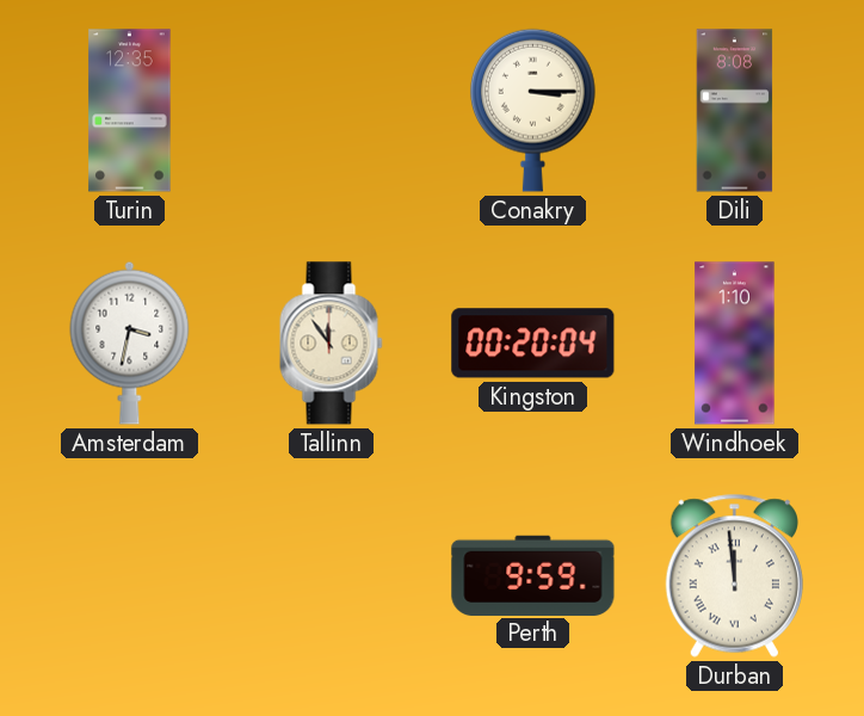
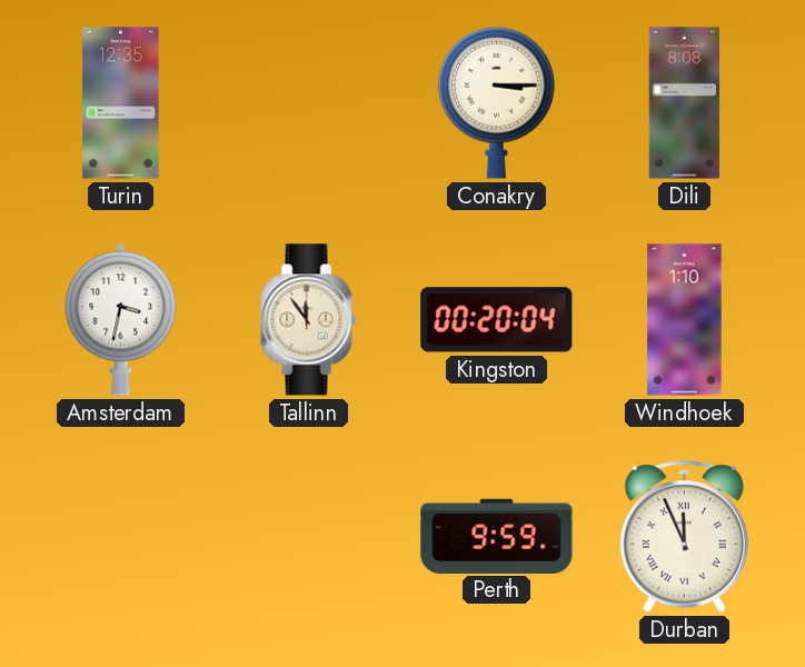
Durban: 11:59 -> 11:56
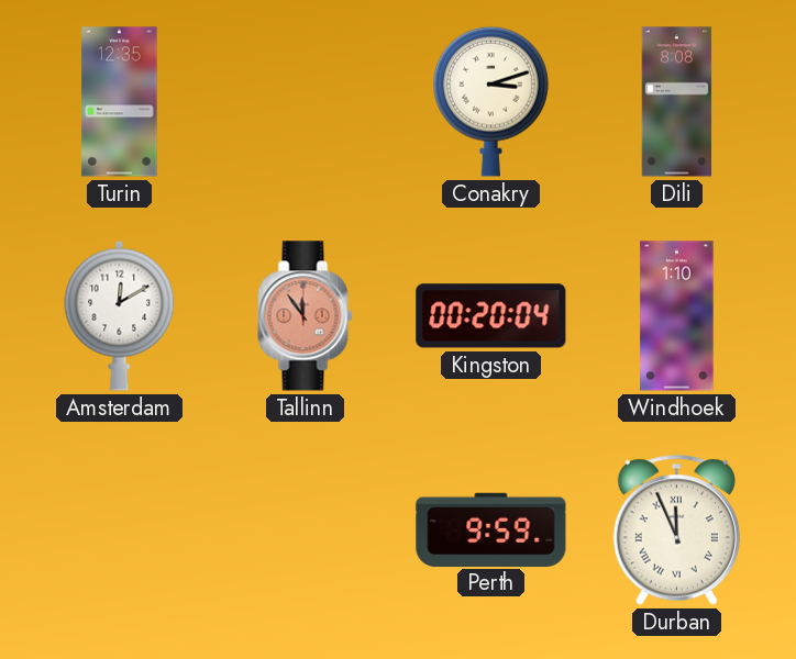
Conakry: 3:15 -> 3:12
Amsterdam: 3:32 -> 12:10
Tallinn dial: cream -> salmon
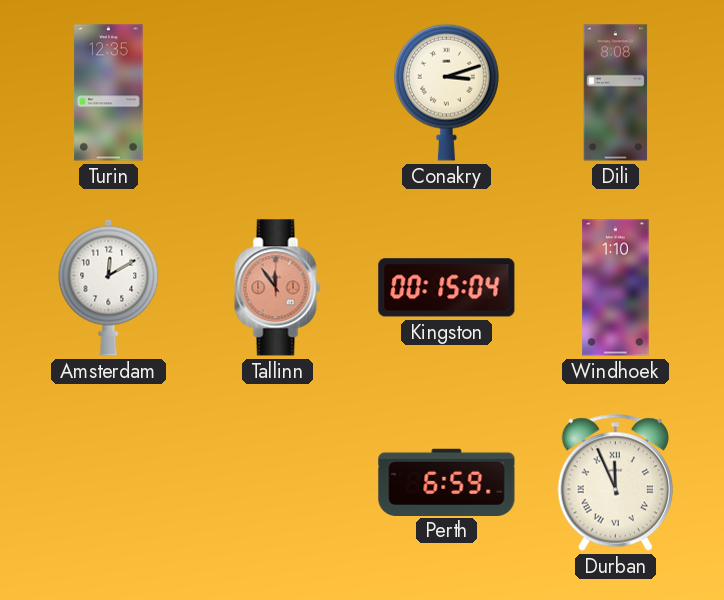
Kingston: 00:20 -> 00:15
Perth: 9:59 -> 6:59
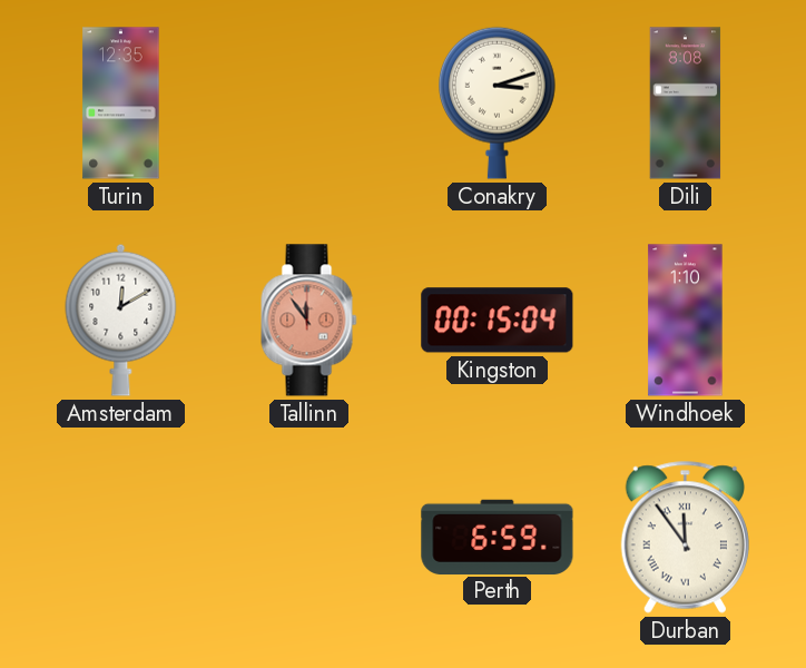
Durban: 11:56 -> 11:54
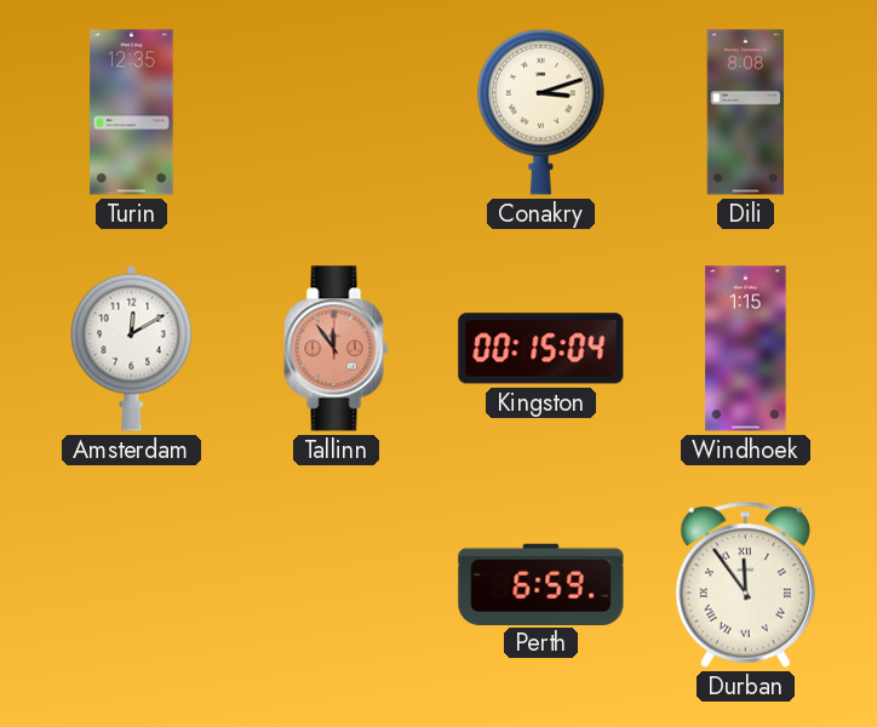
Windhoek: 1:10 -> 1:15
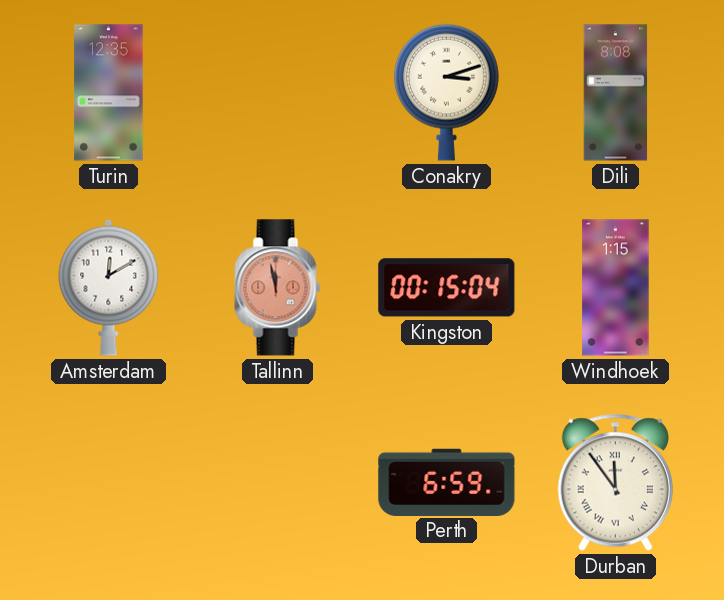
Tallinn: 11:54 -> 11:58
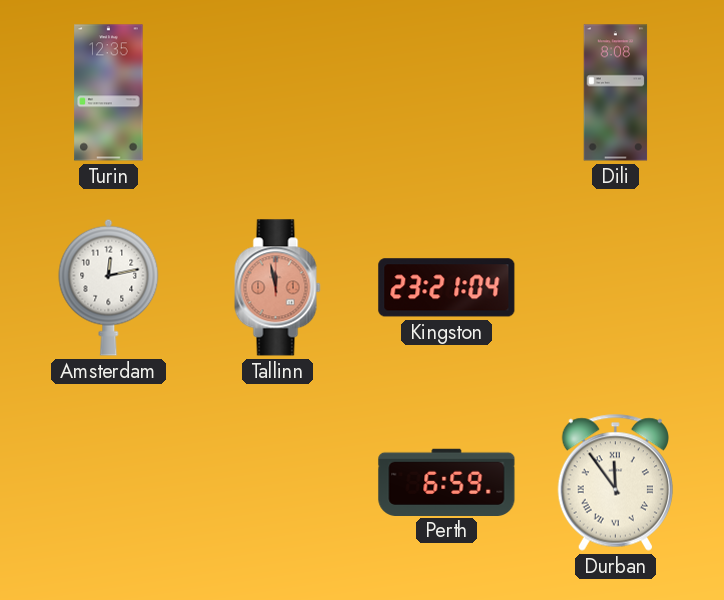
Conakry: 3:12 -> none
Amsterdam: 12:10 -> 12:13
Kingston: 00:15 -> 23:21
Windhoek: 1:15 -> none
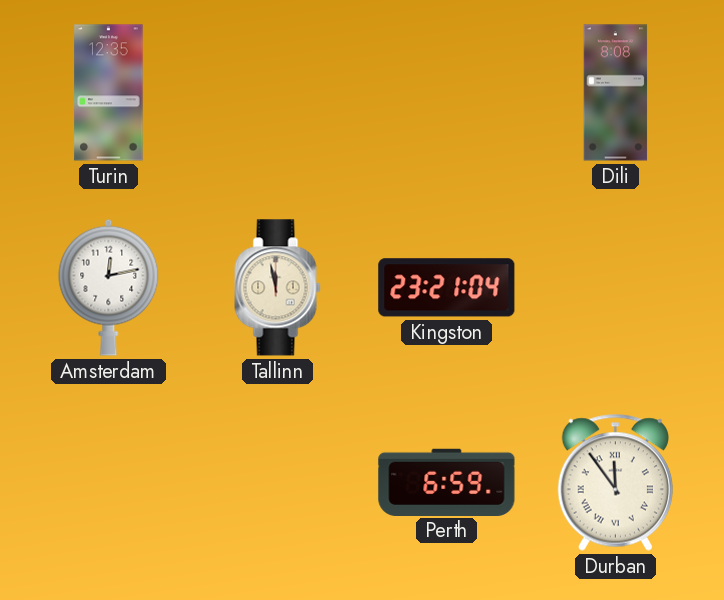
Tallinn dial: salmon -> cream
